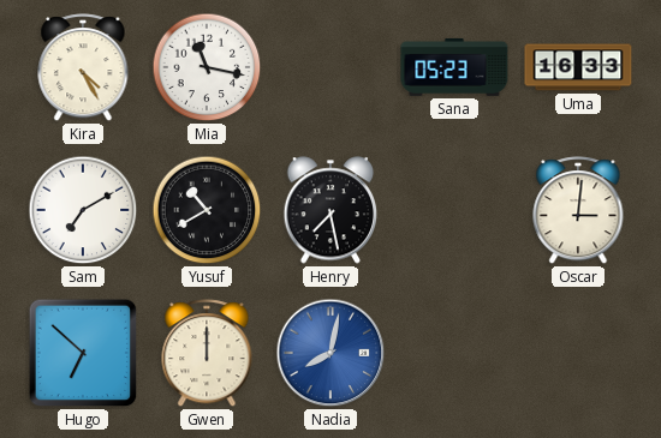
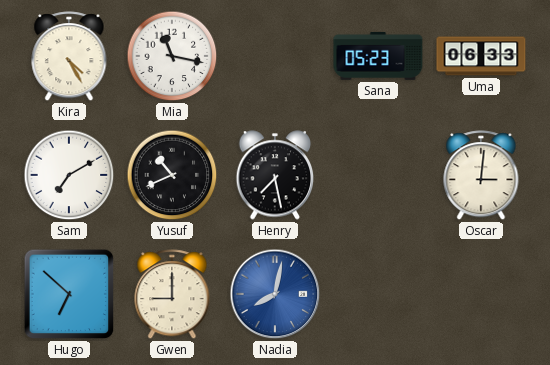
Uma: 16:33 -> 06:33
Yusuf: 10:40 -> 10:41
Gwen: 12:00 -> 9:00
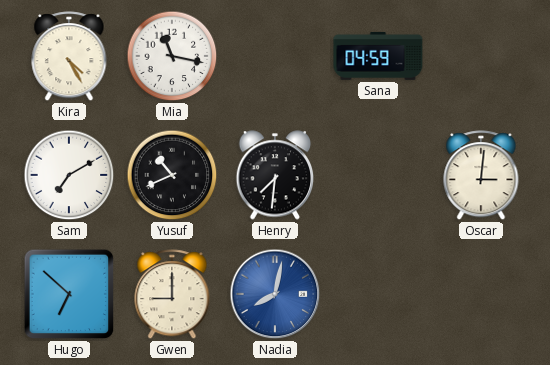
Sana: 05:23 -> 04:59
Uma: 06:33 -> none
Henry: 7:28 -> 7:31
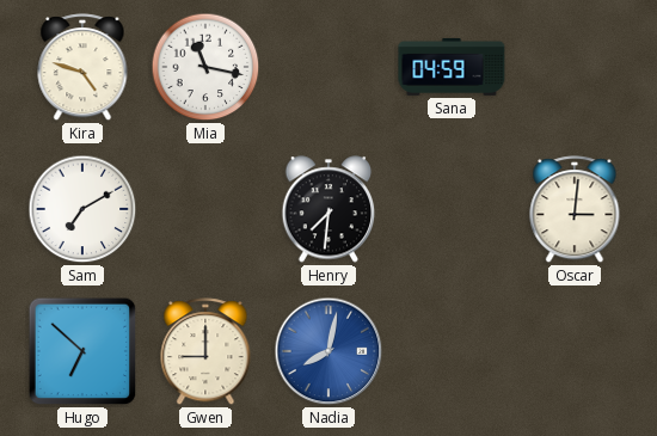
Kira: 4:25 -> 4:48
Yusuf: 10:41 -> none
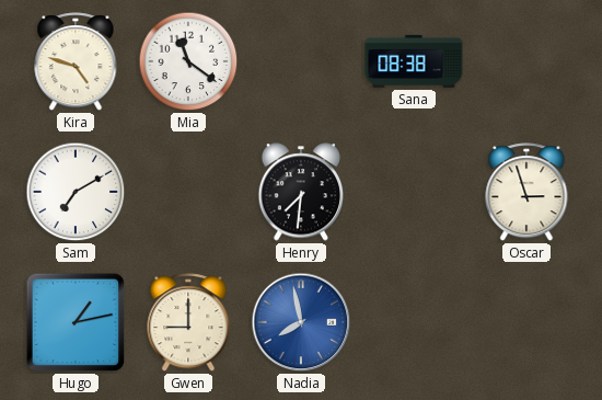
Mia: 11:17 -> 11:21
Sana: 04:59 -> 08:38
Oscar: 3:01 -> 2:57
Hugo: 6:52 -> 1:13
Nadia: 8:02 -> 7:58
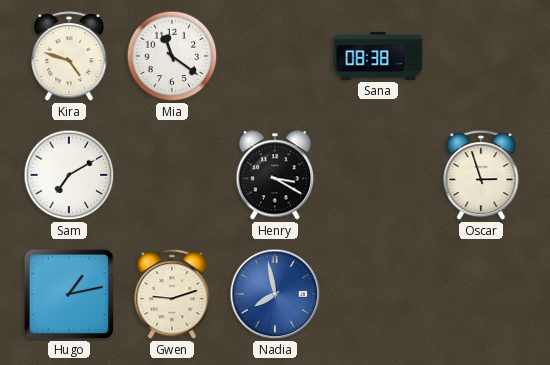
Henry: 7:31 -> 3:20
Gwen: 9:00 -> 9:12
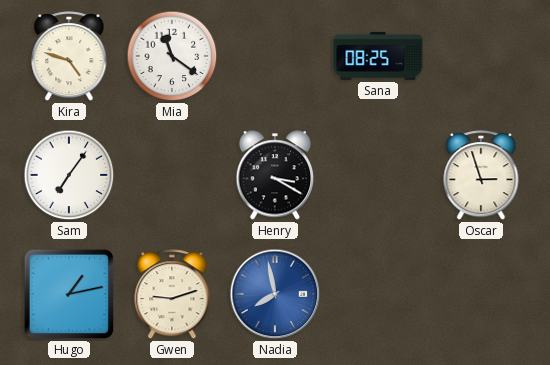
Sana: 08:38 -> 08:25
Sam: 7:10 -> 7:06
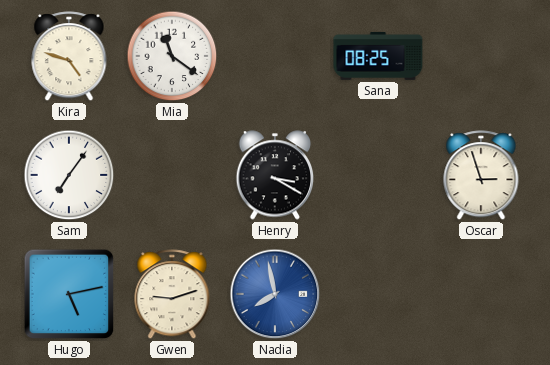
Hugo: 1:13 -> 5:13
